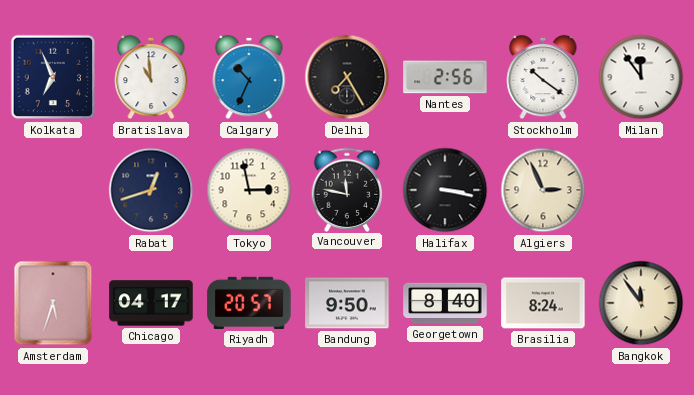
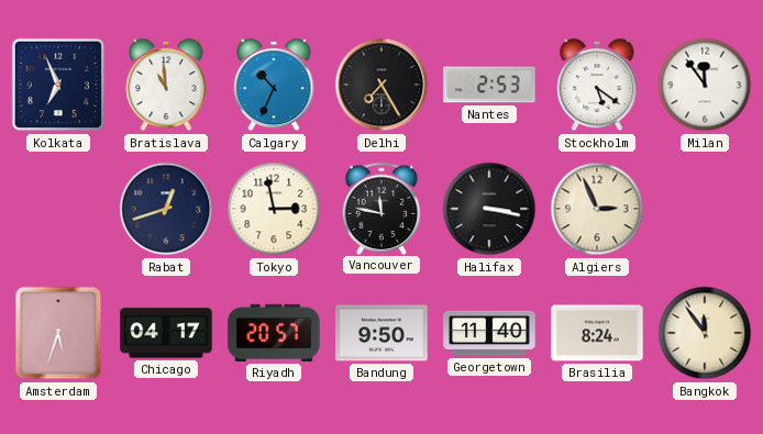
Nantes: 2:56 -> 2:53
Stockholm: 10:21 -> 5:21
Georgetown: 8:40 -> 11:40
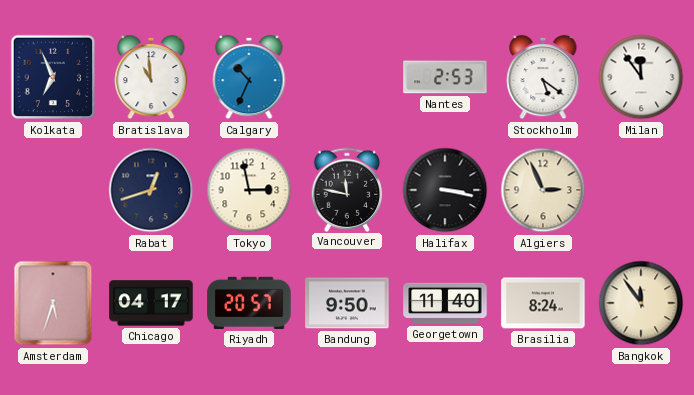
Delhi: 7:25 -> none
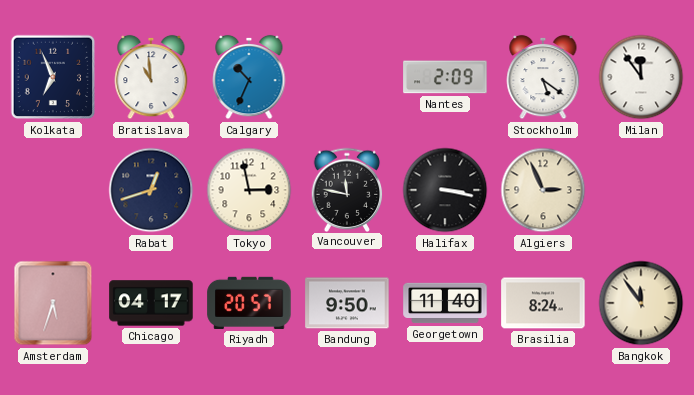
Nantes: 2:53 -> 2:09
